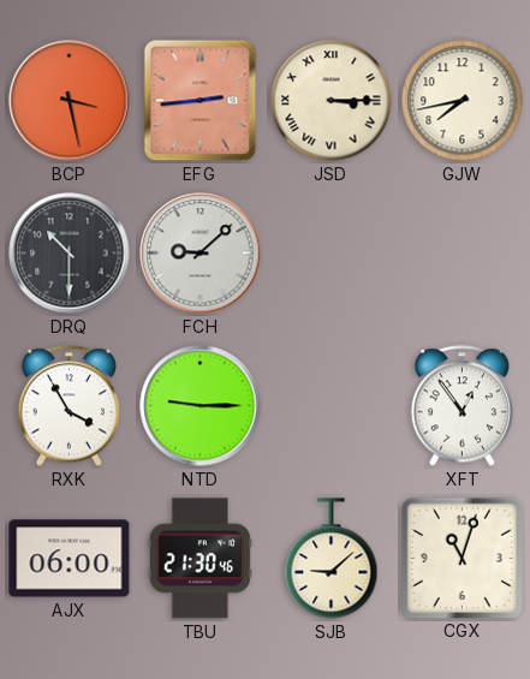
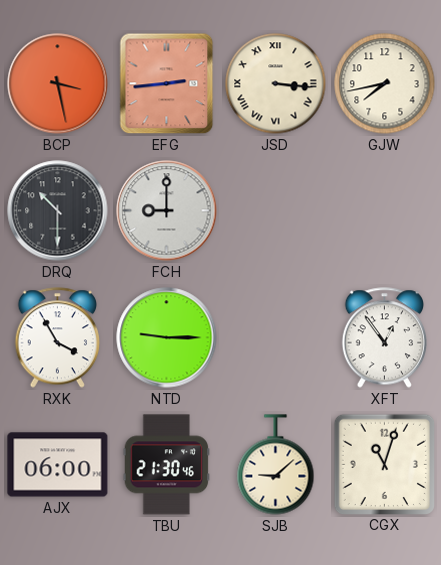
JSD: 3:15 -> 3:16
FCH: 9:08 -> 9:00
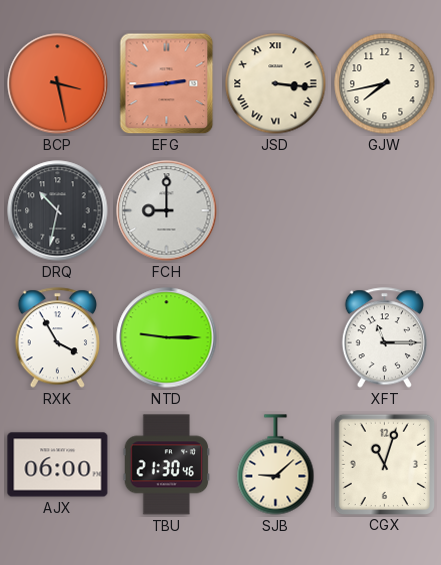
DRQ: 10:30 -> 10:32
XFT: 12:54 -> 11:15
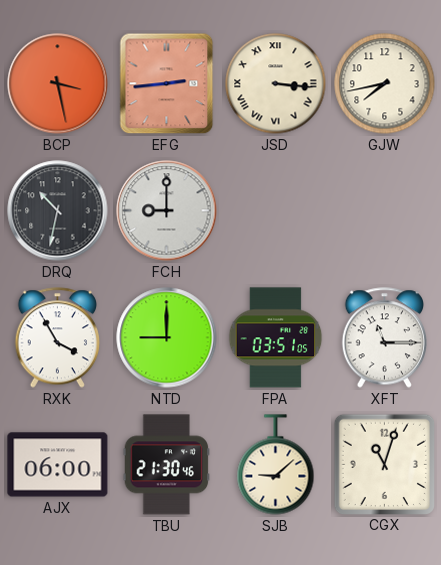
NTD: 9:15 -> 9:00
FPA: none -> 03:51
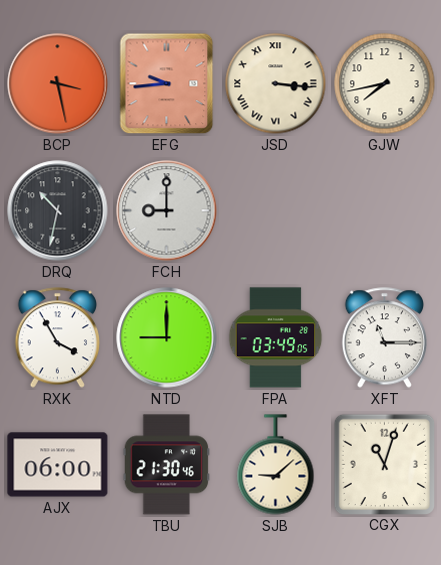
EFG: 2:44 -> 9:44
FPA: 03:51 -> 03:49
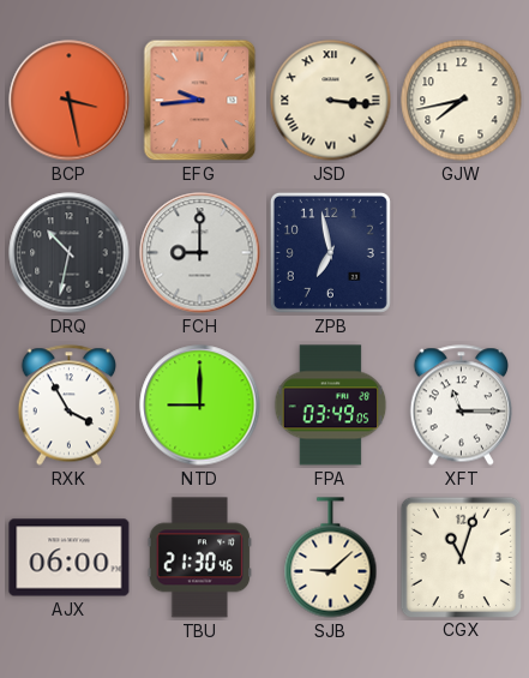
ZPB: none -> 6:58
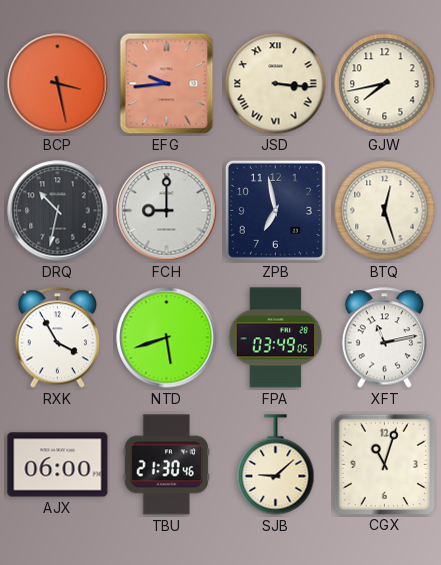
BTQ: none -> 12:27
NTD: 9:00 -> 5:42
XFT: 11:15 -> 11:13
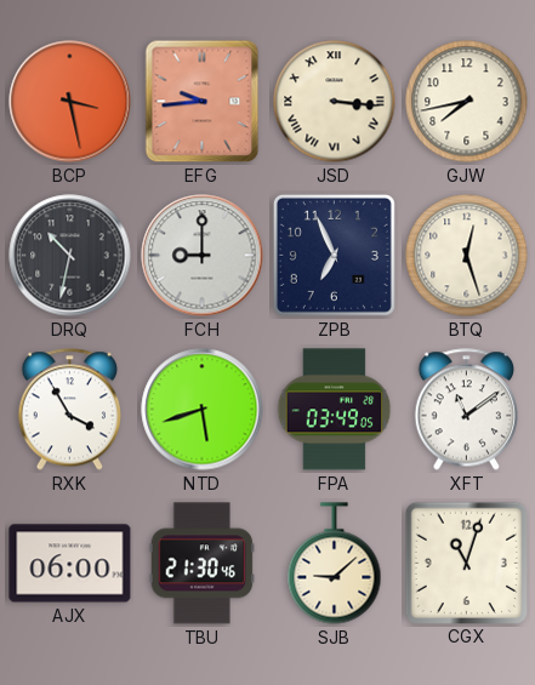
ZPB: 6:58 -> 6:56
XFT: 11:13 -> 11:09
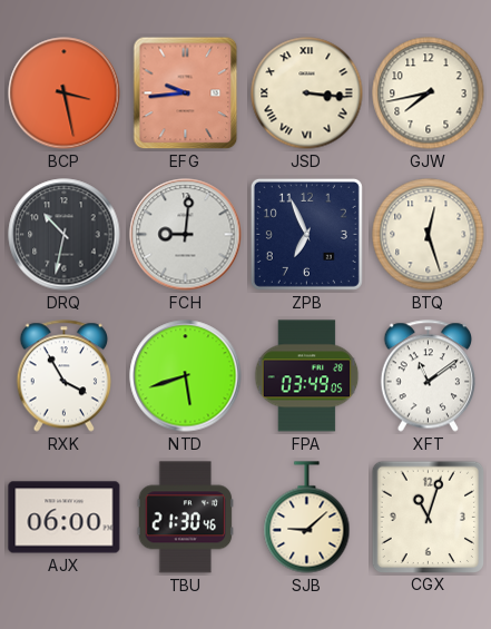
FCH: 9:00 -> 9:01
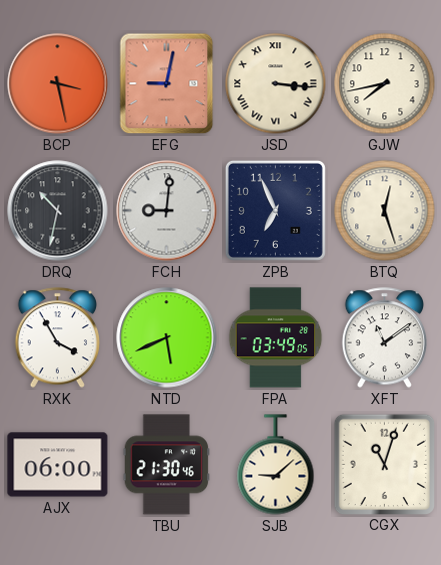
EFG: 9:44 -> 9:02
NTD: 5:42 -> 5:41
